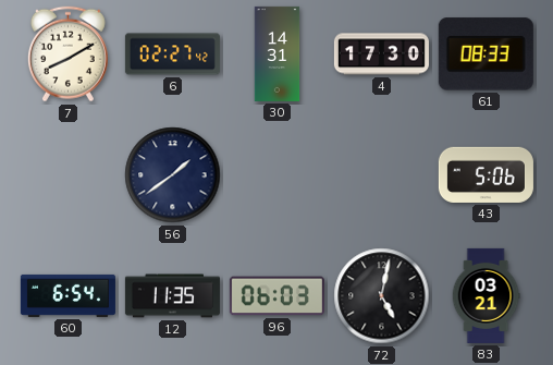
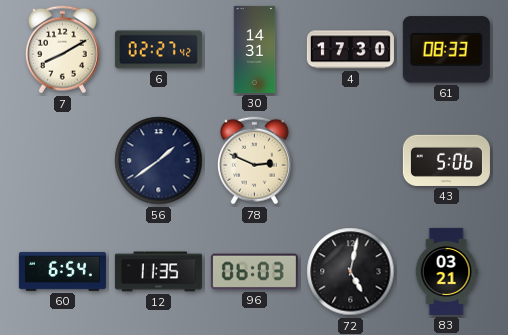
78: none -> 2:49
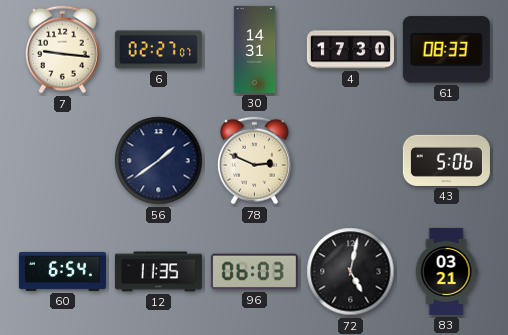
7: 8:10 -> 9:16
6: 02:27:42 -> 02:27:07
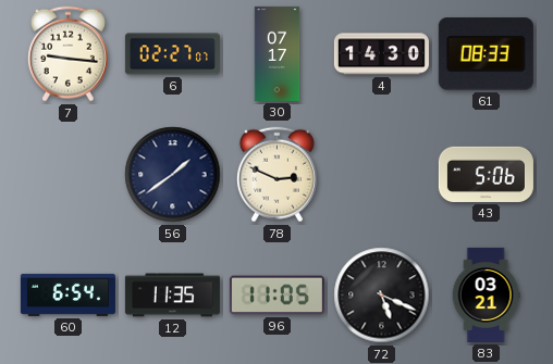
30: 14:31 -> 07:17
4: 17:30 -> 14:30
96: 06:03 -> 11:05
72: 5:02 -> 5:19
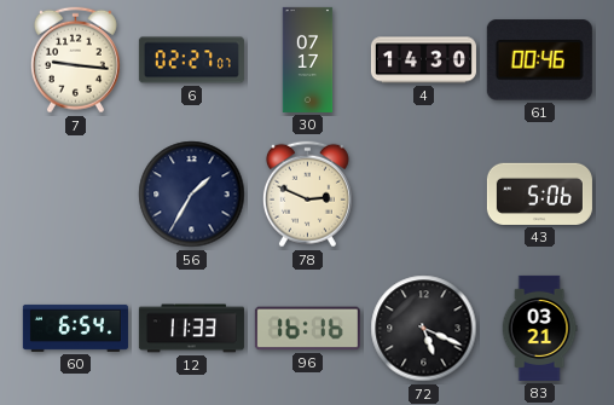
61: 08:33 -> 00:46
56: 1:39 -> 1:35
12: 11:35 -> 11:33
96: 11:05 -> 16:16
